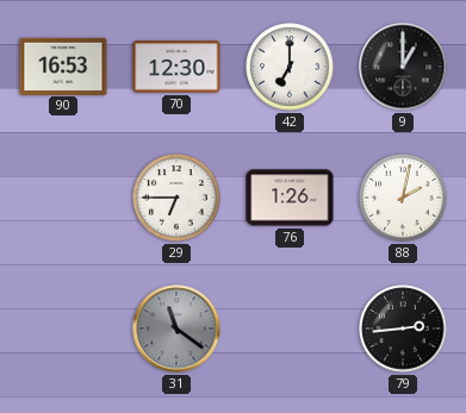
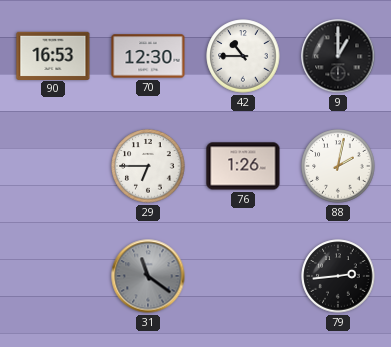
42: 7:00 -> 10:45
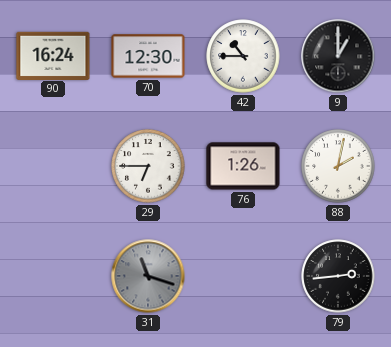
90: 16:53 -> 16:24
31: 11:21 -> 11:18
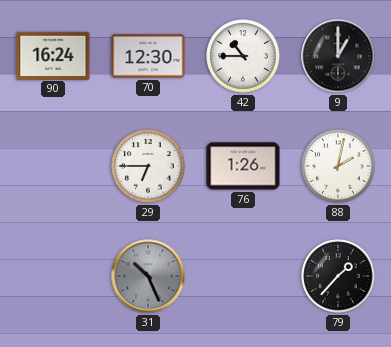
31: 11:18 -> 10:26
79: 2:44 -> 1:37
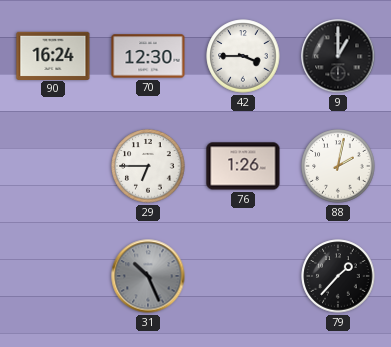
42: 10:45 -> 3:45
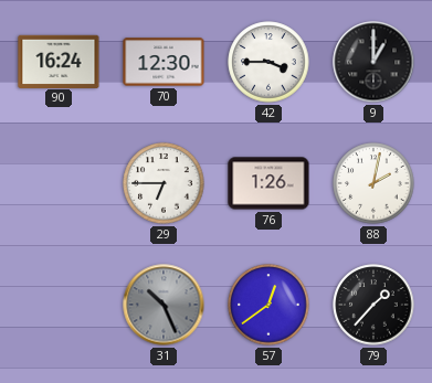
57: none -> 12:39
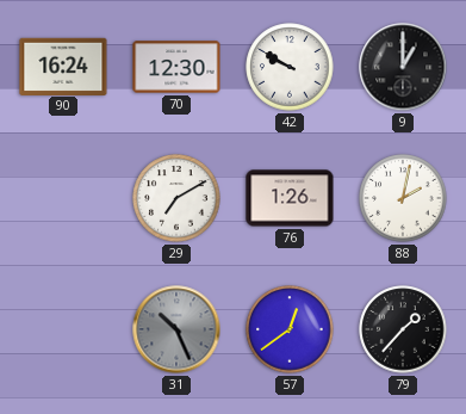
42: 3:45 -> 9:50
29: 6:45 -> 7:10
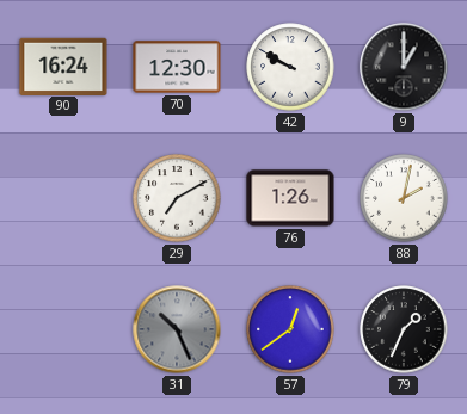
79: 1:37 -> 1:34
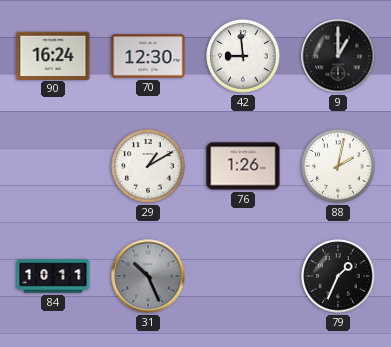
42: 9:50 -> 8:59
29: 7:10 -> 1:10
84: none -> 10:11
57: 12:39 -> none
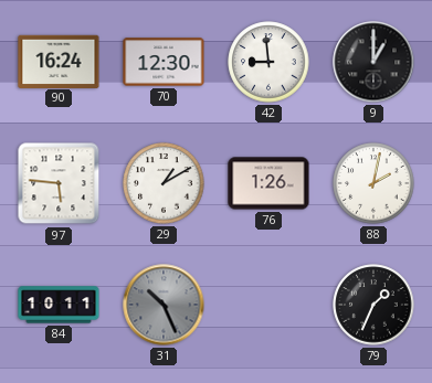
97: none -> 5:46
